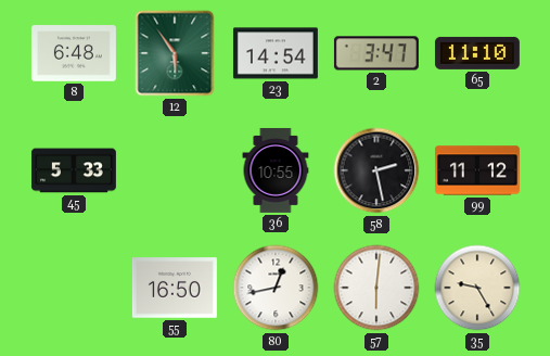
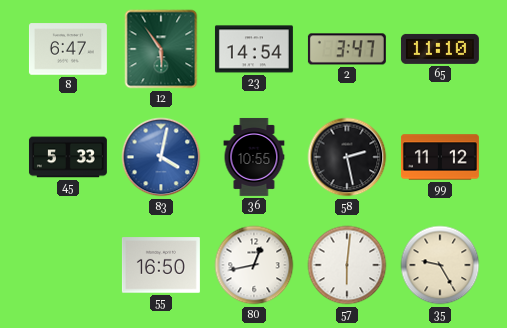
8: 6:48 -> 6:47
83: none -> 4:02
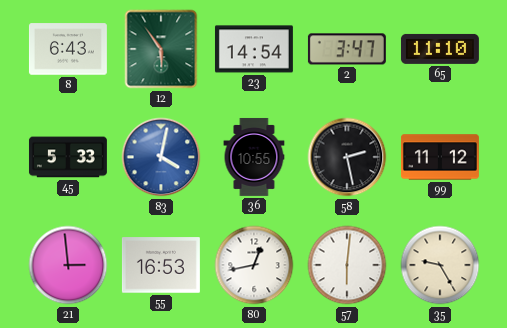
8: 6:47 -> 6:43
21: none -> 2:59
55: 16:50 -> 16:53
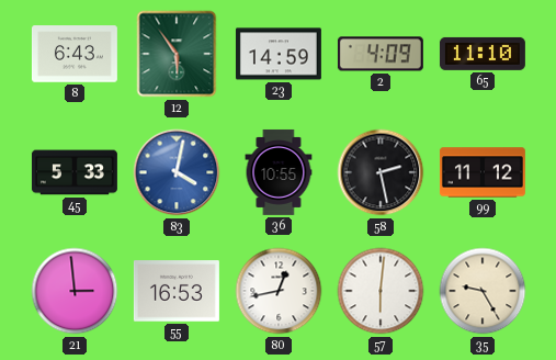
23: 14:54 -> 14:59
2: 3:47 -> 4:09
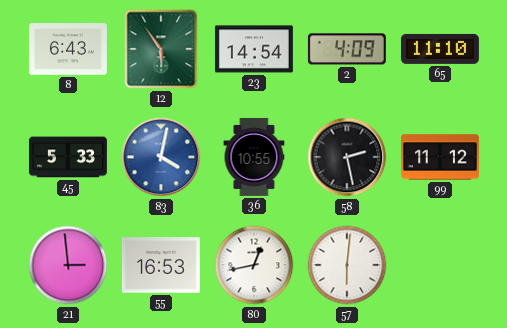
23: 14:59 -> 14:54
35: 9:25 -> none
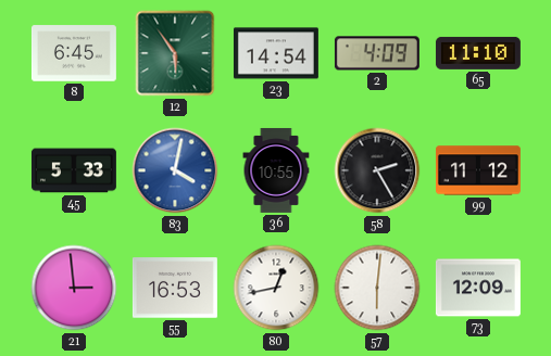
8: 6:43 -> 6:45
58: 2:28 -> 2:25
73: none -> 12:09
